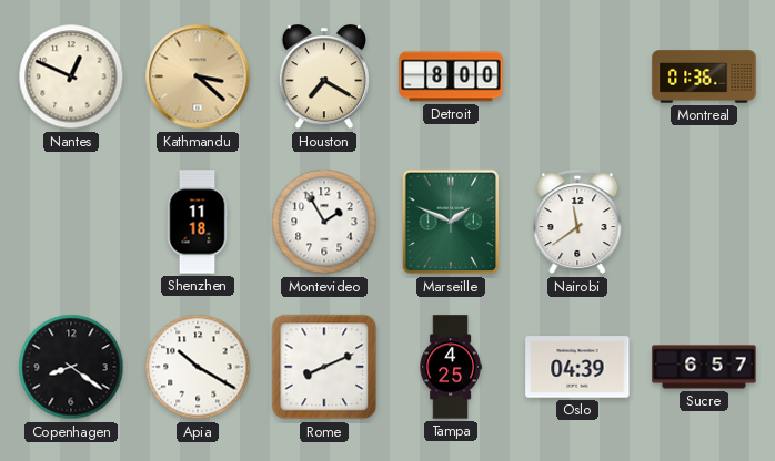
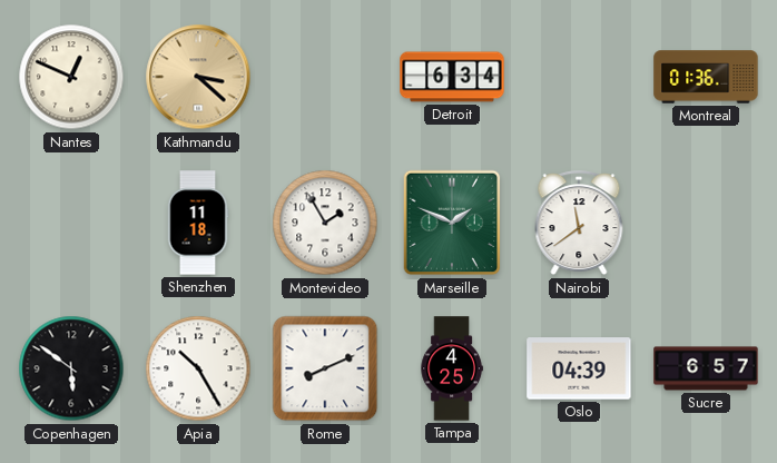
Houston: 7:20 -> none
Detroit: 8:00 -> 6:34
Copenhagen: 8:21 -> 5:51
Apia: 10:20 -> 10:25
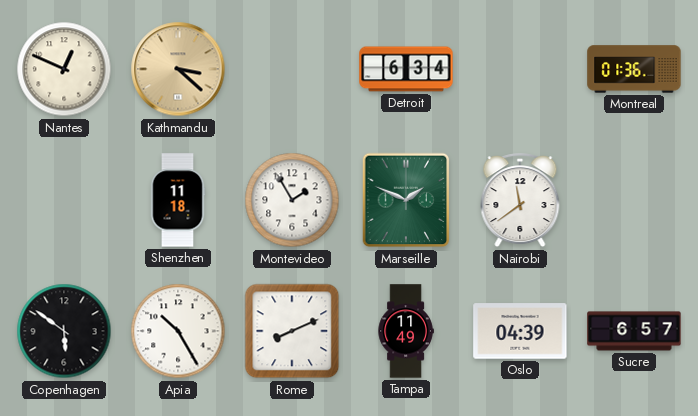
Tampa: 4:25 -> 11:49
